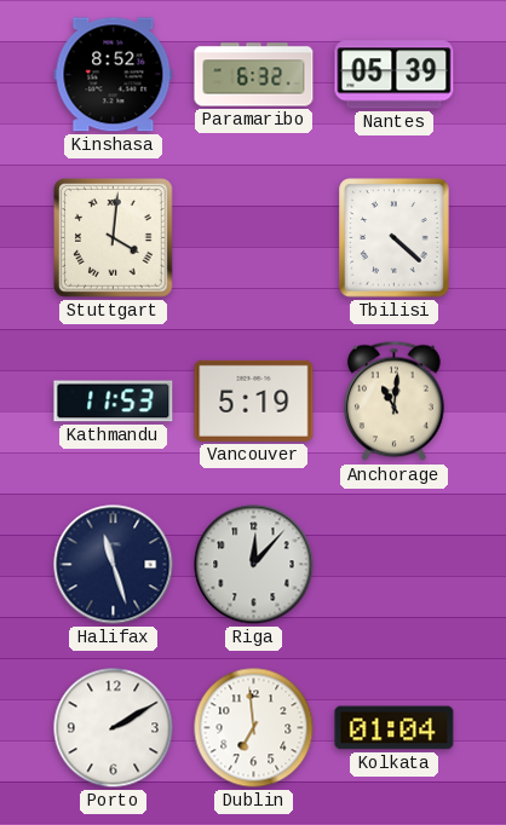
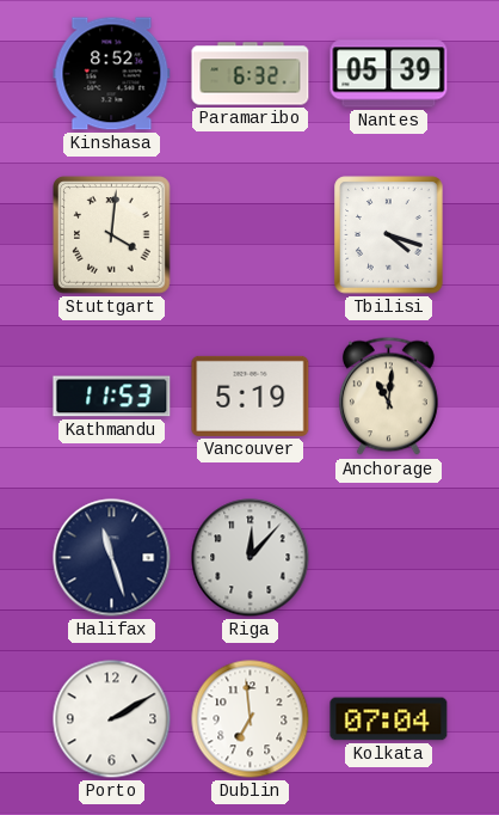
Tbilisi: 4:22 -> 4:18
Kolkata: 01:04 -> 07:04
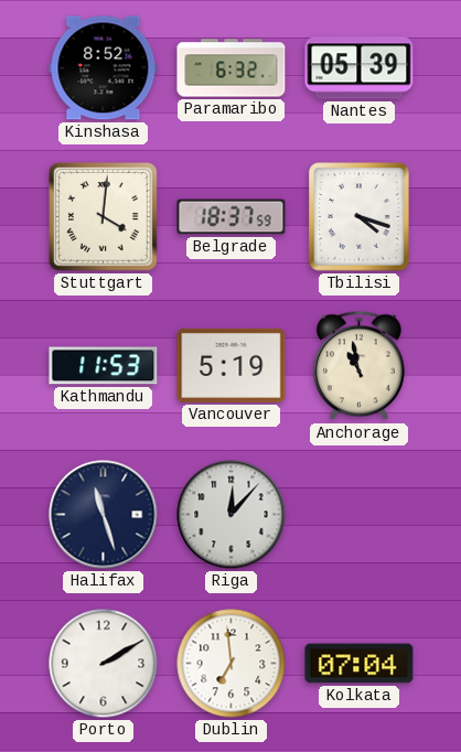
Belgrade: none -> 18:37
Anchorage: 11:01 -> 10:58
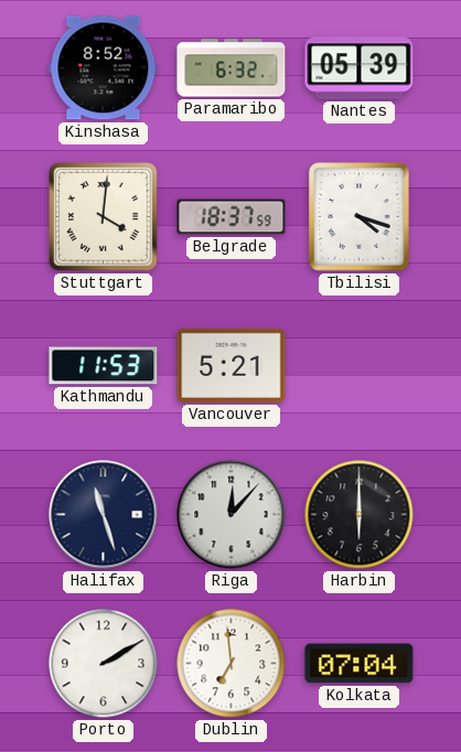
Vancouver: 5:19 -> 5:21
Anchorage: 10:58 -> none
Harbin: none -> 6:00
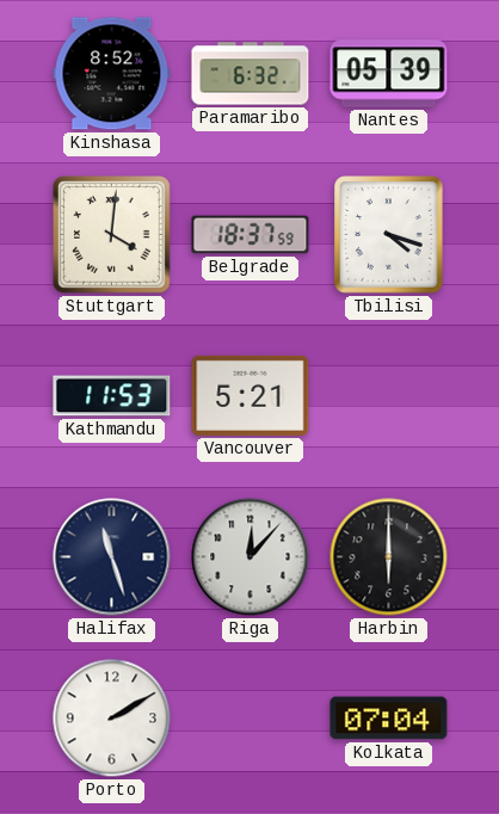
Dublin: 6:59 -> none
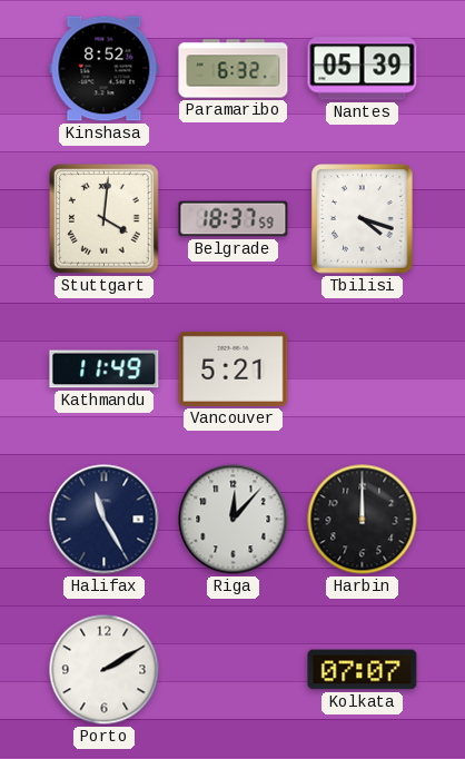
Kathmandu: 11:53 -> 11:49
Halifax: 11:27 -> 11:25
Harbin: 6:00 -> 12:00
Kolkata: 07:04 -> 07:07
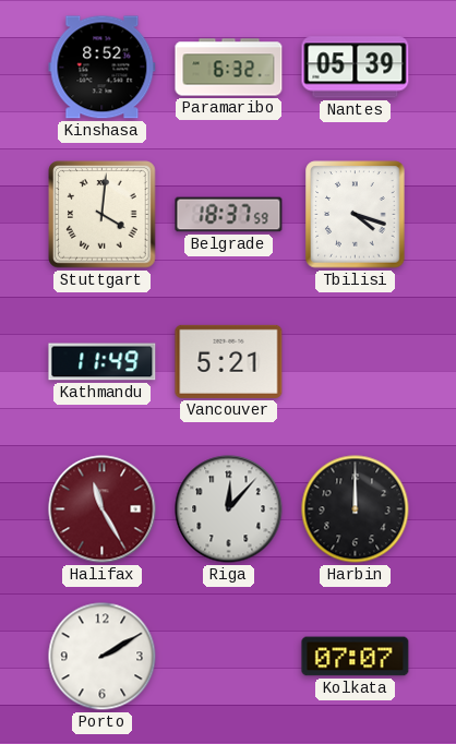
Halifax dial: navy -> burgundy
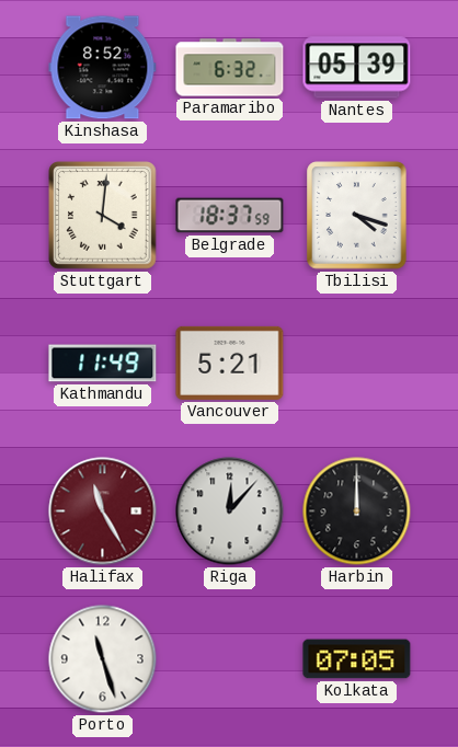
Porto: 2:10 -> 11:27
Kolkata: 07:07 -> 07:05
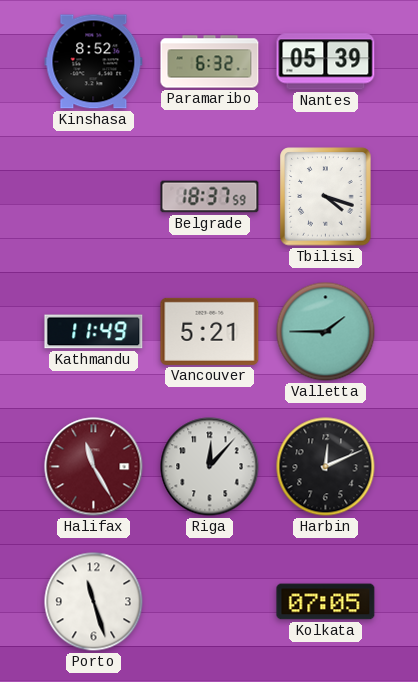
Stuttgart: 4:01 -> none
Valletta: none -> 1:45
Harbin: 12:00 -> 12:11
